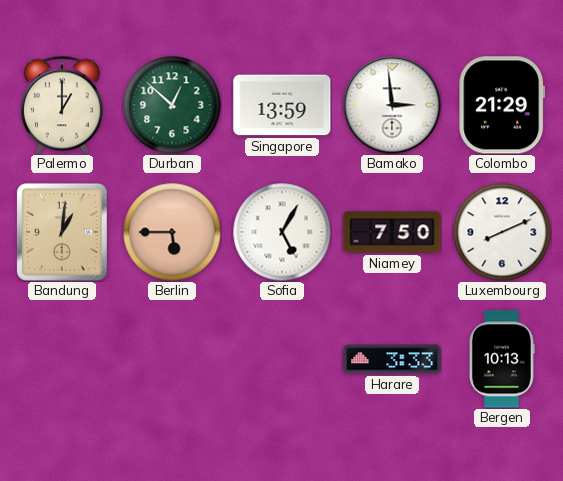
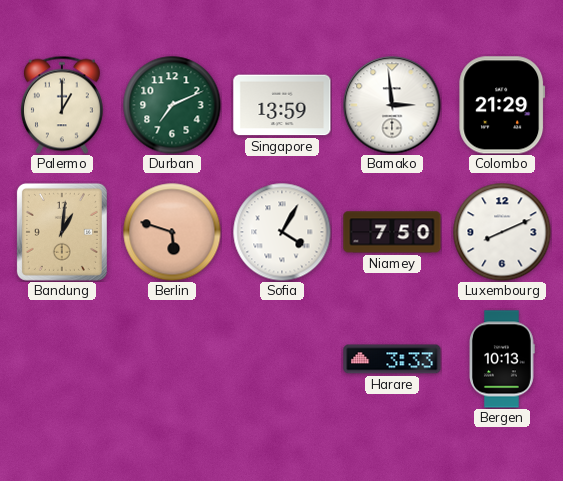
Durban: 12:52 -> 7:11
Berlin: 5:45 -> 5:48
Sofia: 5:05 -> 4:05
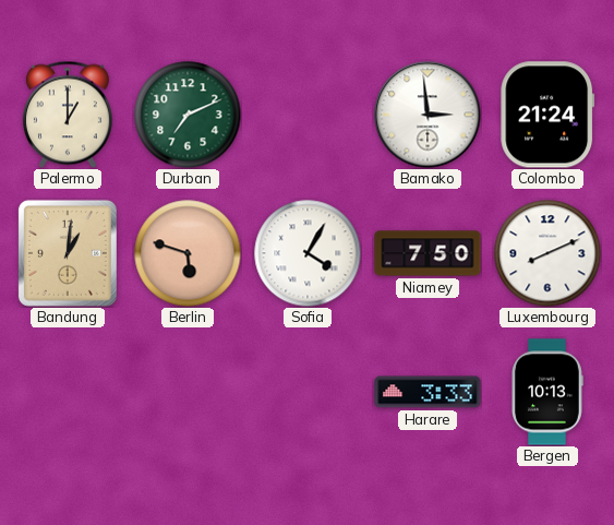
Singapore: 13:59 -> none
Colombo: 21:29 -> 21:24
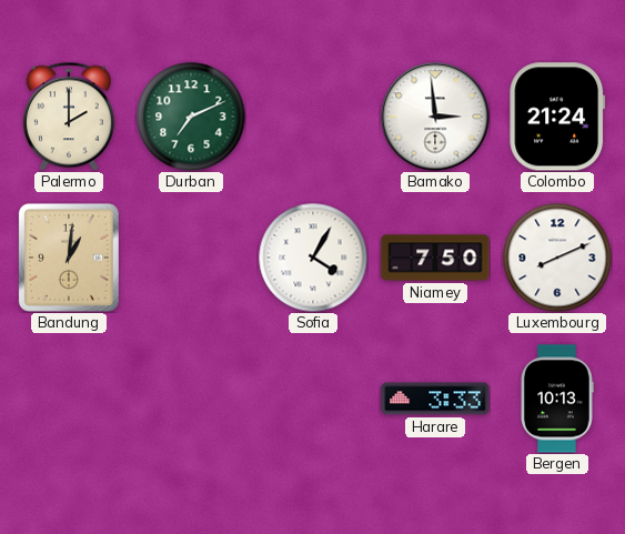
Palermo: 1:00 -> 2:00
Berlin: 5:48 -> none
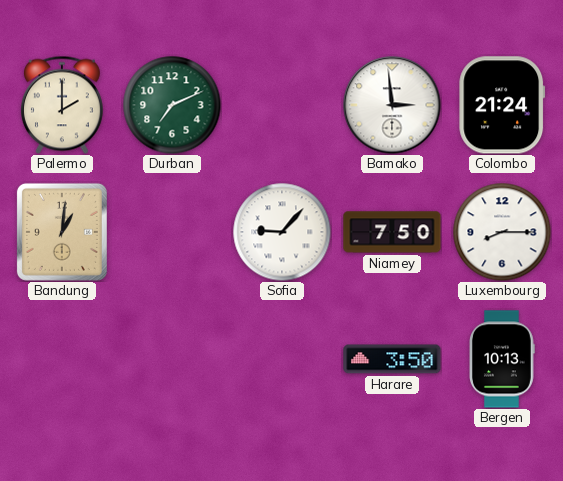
Sofia: 4:05 -> 9:07
Luxembourg: 8:11 -> 8:15
Harare: 3:33 -> 3:50
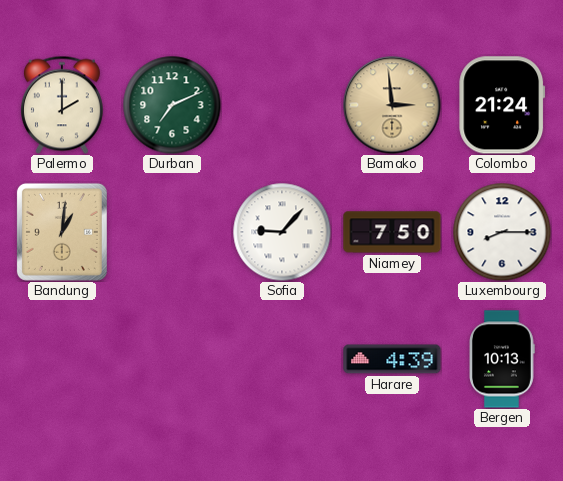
Bamako dial: white -> champagne
Harare: 3:50 -> 4:39
